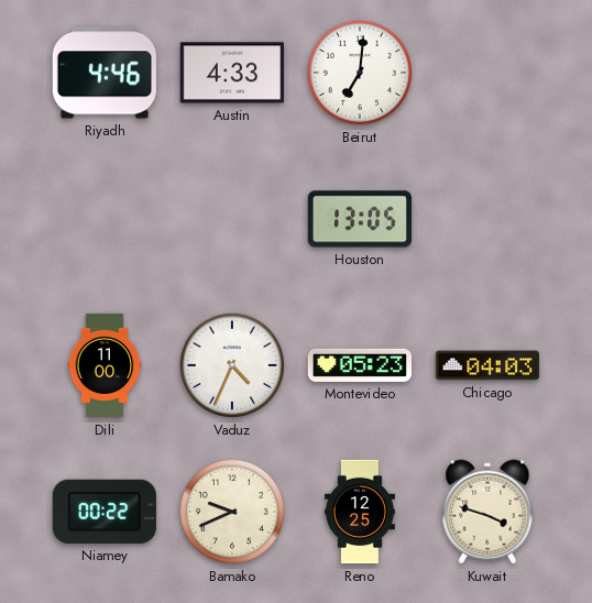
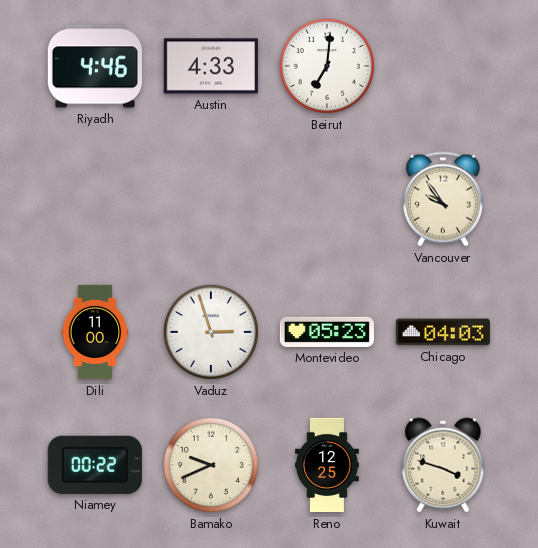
Houston: 13:05 -> none
Vancouver: none -> 9:54
Vaduz: 4:34 -> 2:57
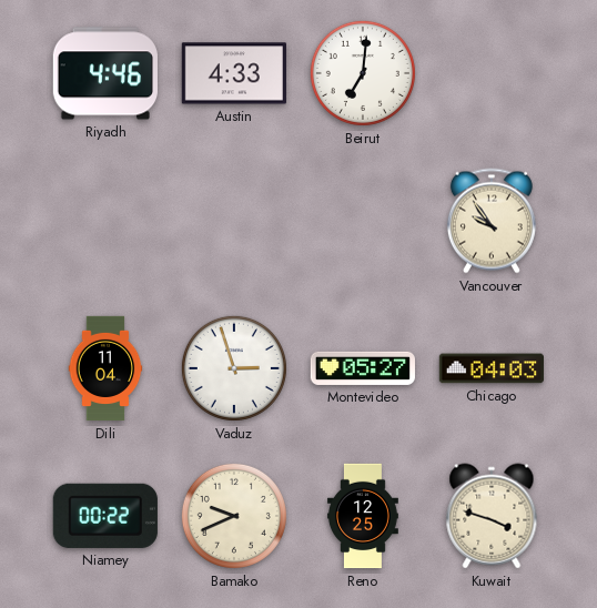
Dili: 11:00 -> 11:04
Montevideo: 05:23 -> 05:27
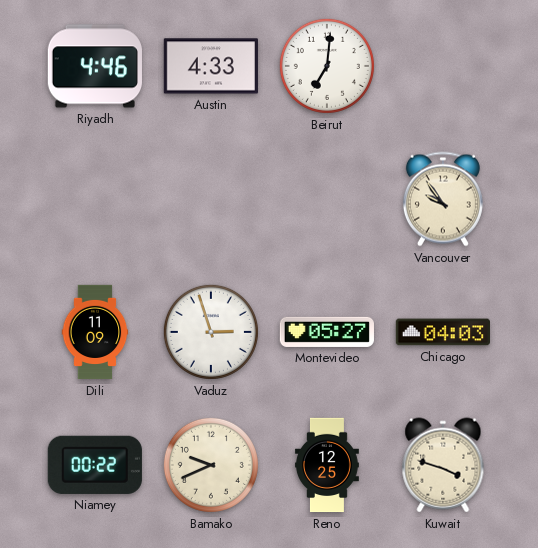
Dili: 11:04 -> 11:09
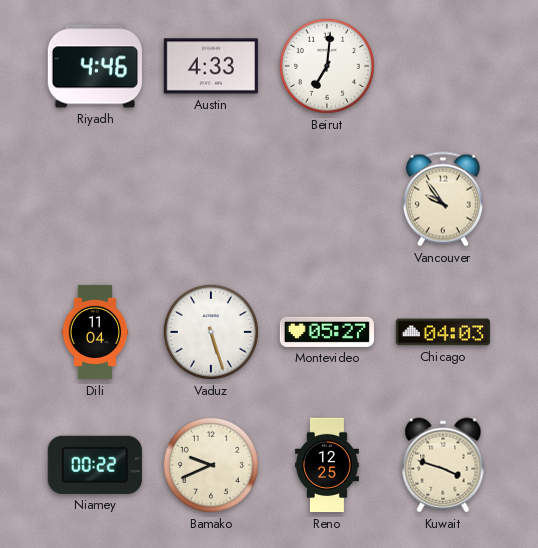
Dili: 11:09 -> 11:04
Vaduz: 2:57 -> 5:27
